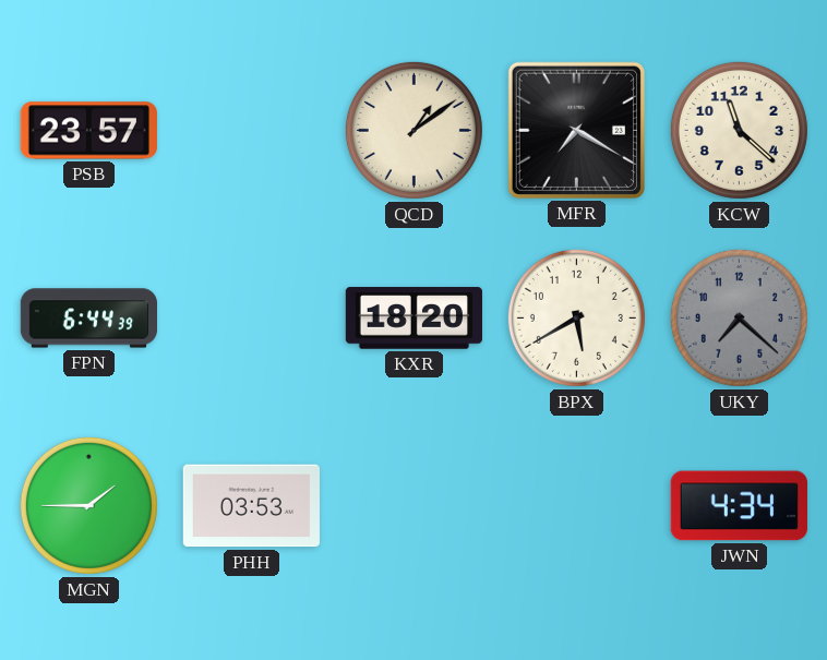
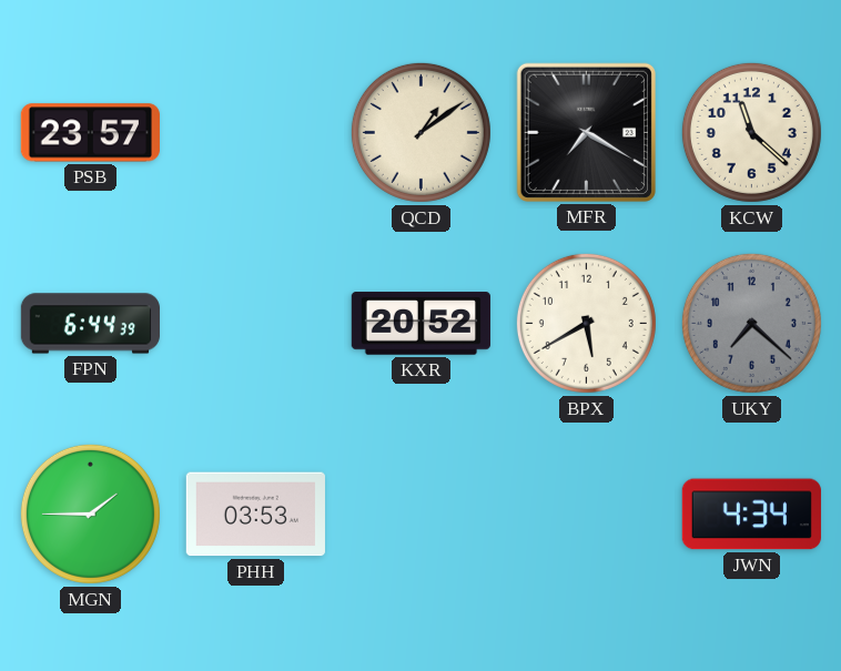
KXR: 18:20 -> 20:52
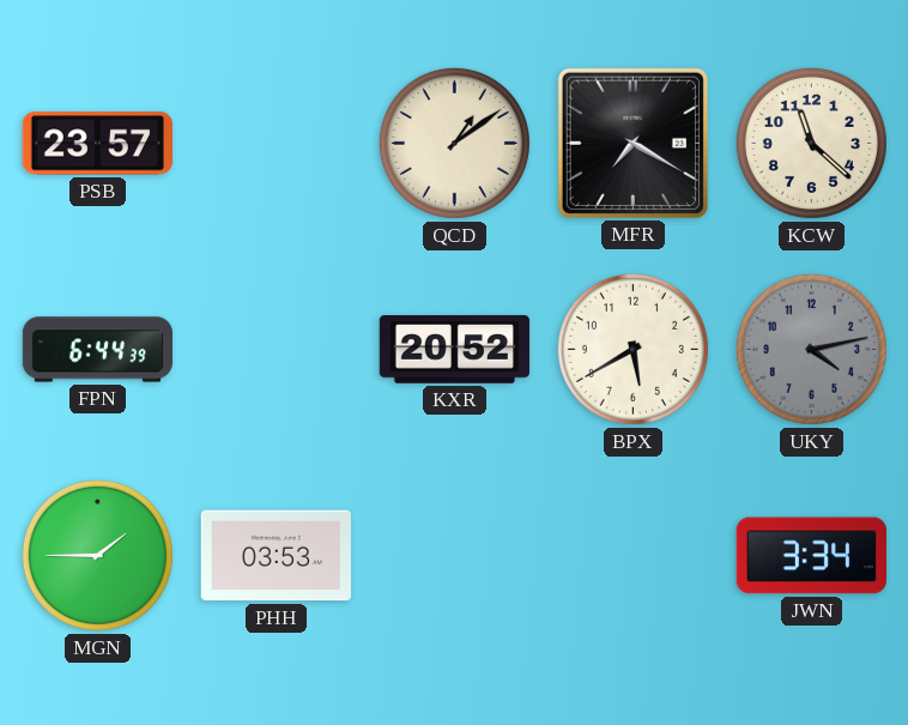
UKY: 7:22 -> 4:13
JWN: 4:34 -> 3:34
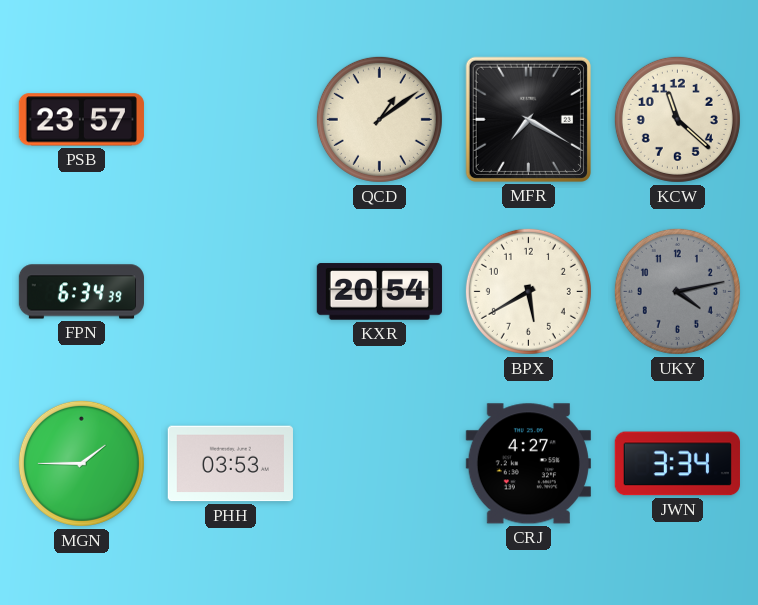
FPN: 6:44 -> 6:34
KXR: 20:52 -> 20:54
CRJ: none -> 4:27
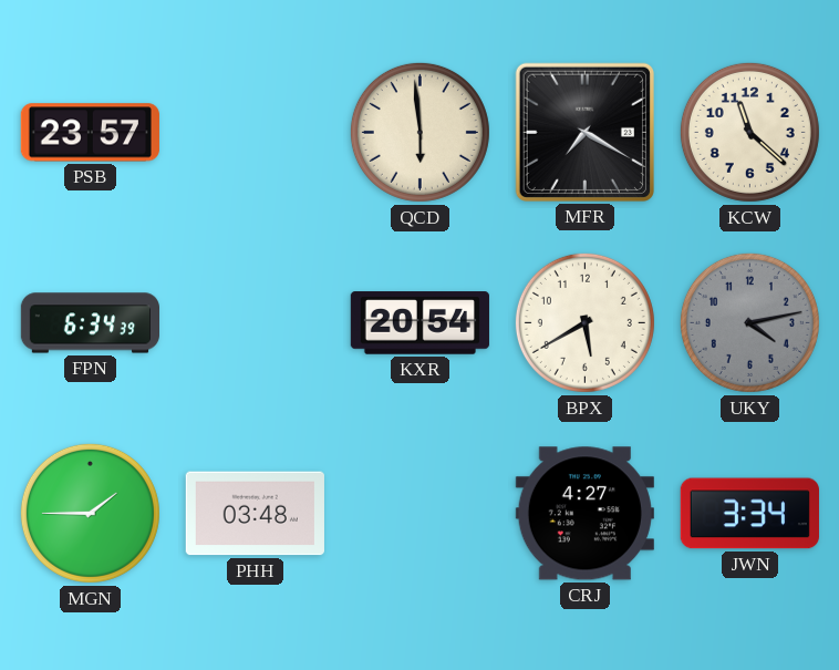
QCD: 1:09 -> 5:59
PHH: 03:53 -> 03:48
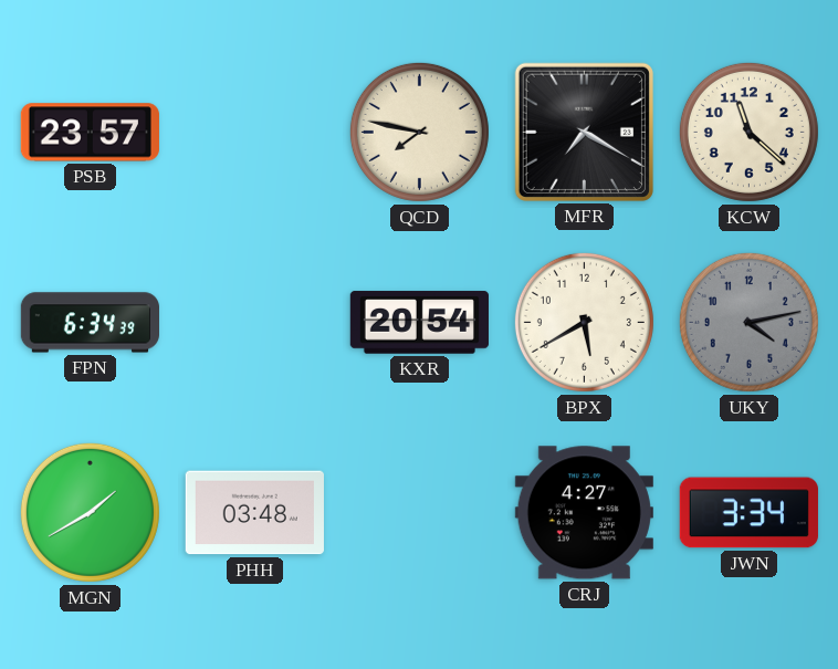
QCD: 5:59 -> 7:47
MGN: 1:45 -> 1:40
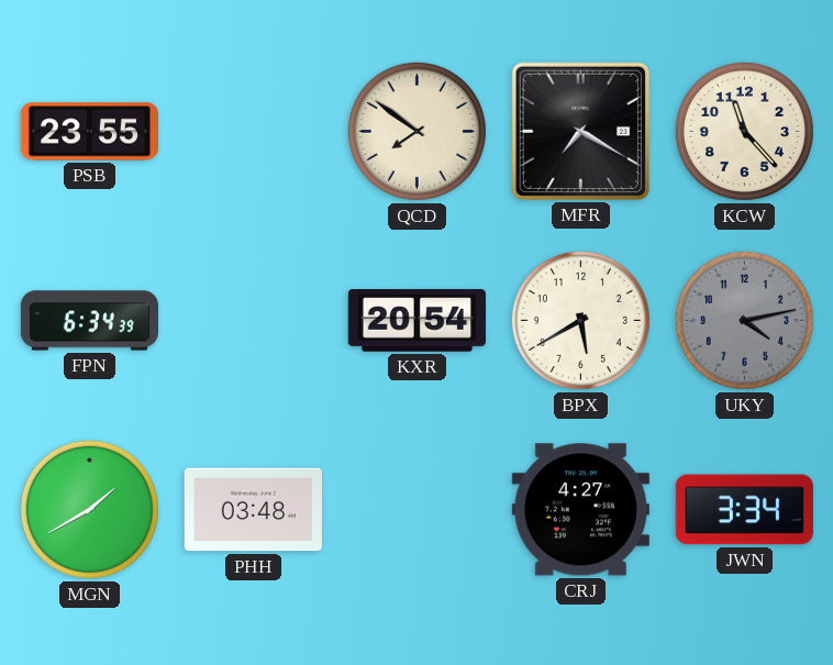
PSB: 23:57 -> 23:55
QCD: 7:47 -> 7:51
KCW: 11:22 -> 11:23
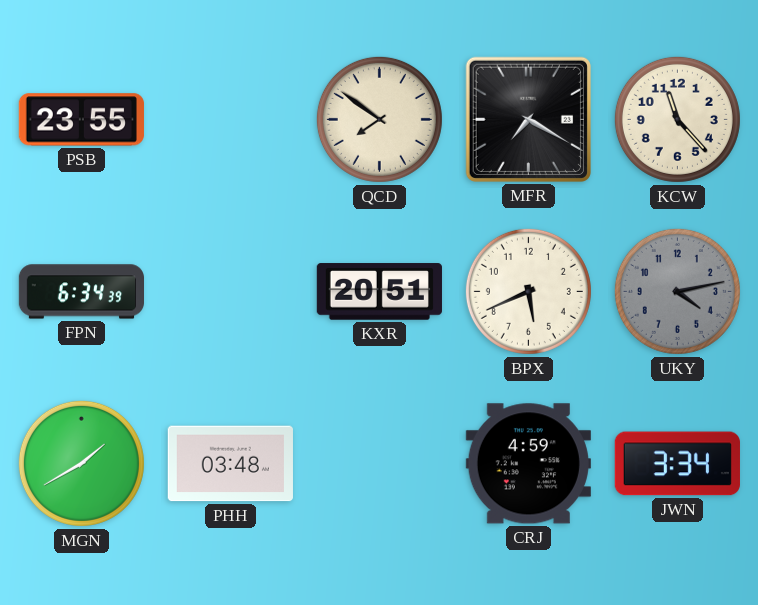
KXR: 20:54 -> 20:51
BPX: 5:40 -> 5:41
CRJ: 4:27 -> 4:59
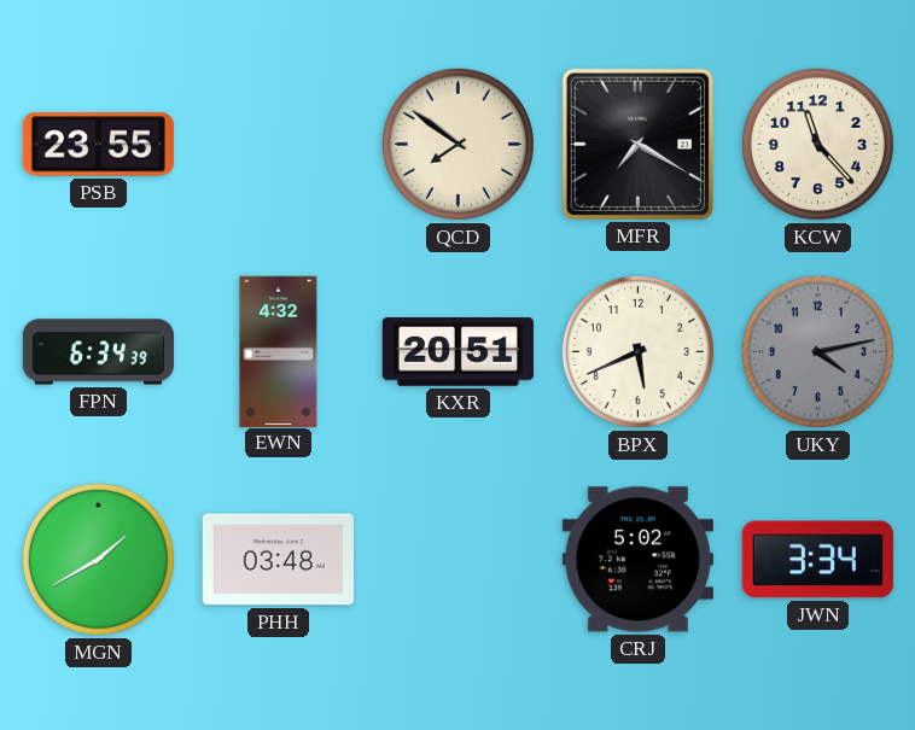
EWN: none -> 4:32
CRJ: 4:59 -> 5:02
